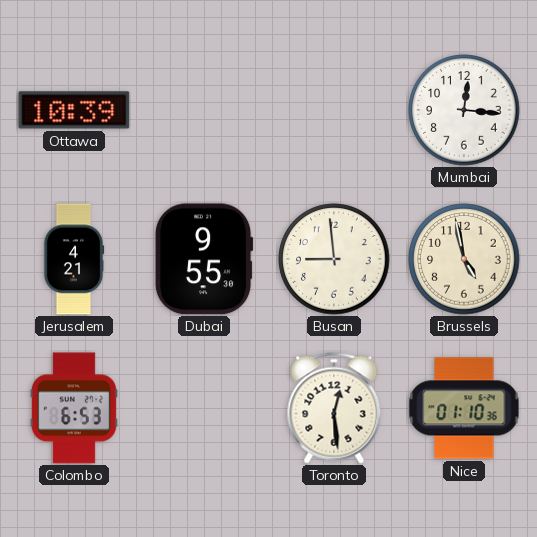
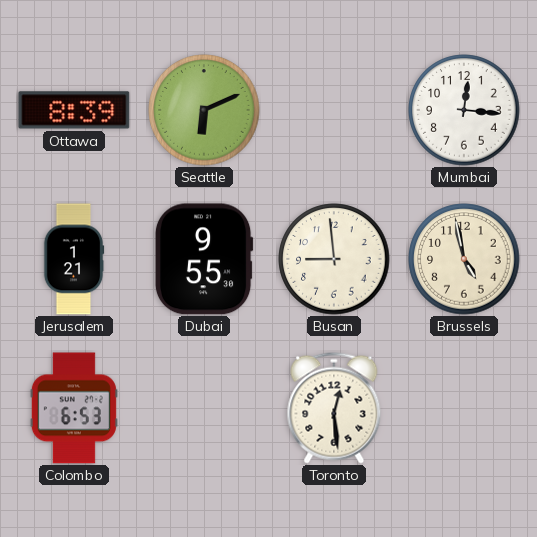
Ottawa: 10:39 -> 8:39
Seattle: none -> 6:11
Jerusalem: 4:21 -> 1:21
Nice: 01:10 -> none
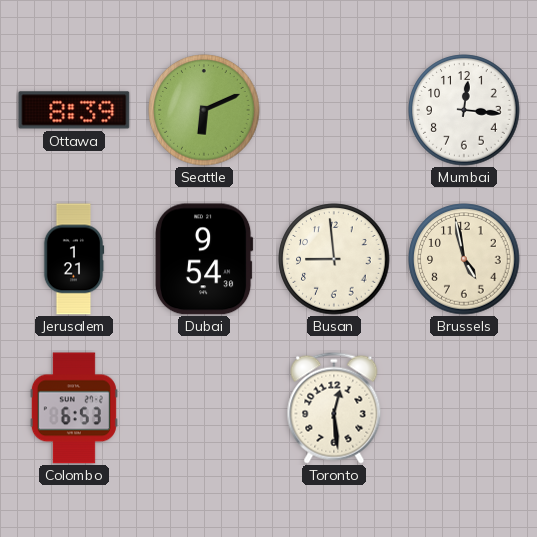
Dubai: 9:55 -> 9:54
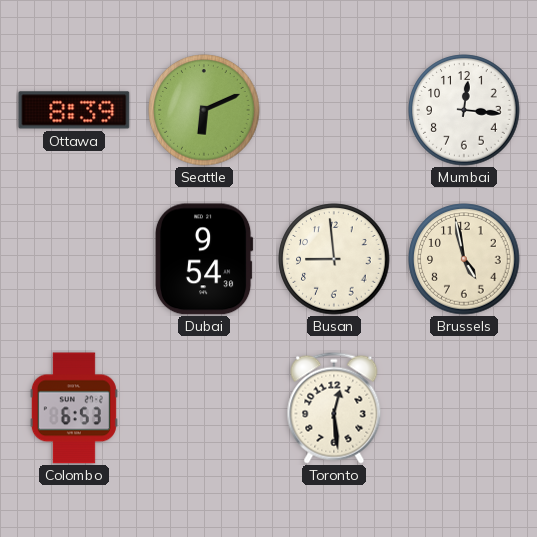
Jerusalem: 1:21 -> none
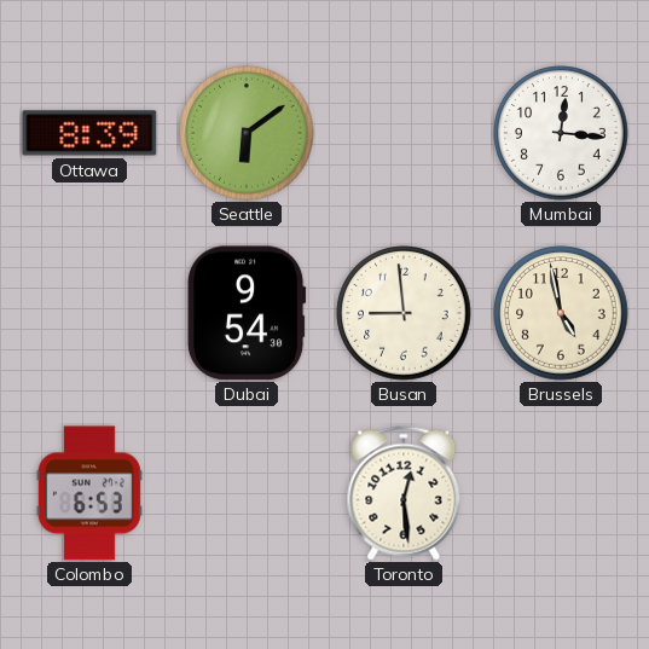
Seattle: 6:11 -> 6:09
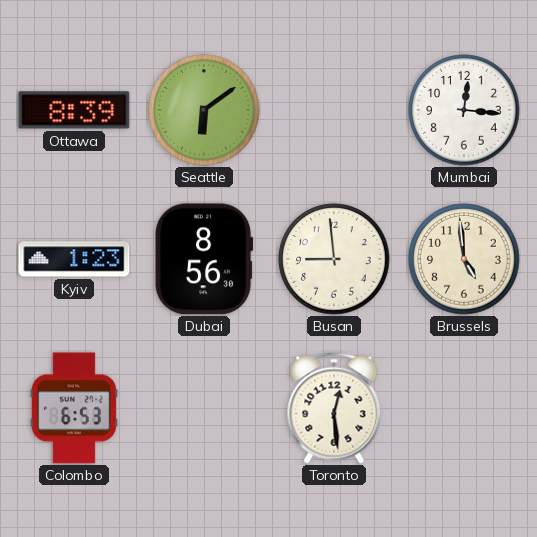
Kyiv: none -> 1:23
Dubai: 9:54 -> 8:56
Brussels: 4:58 -> 4:59
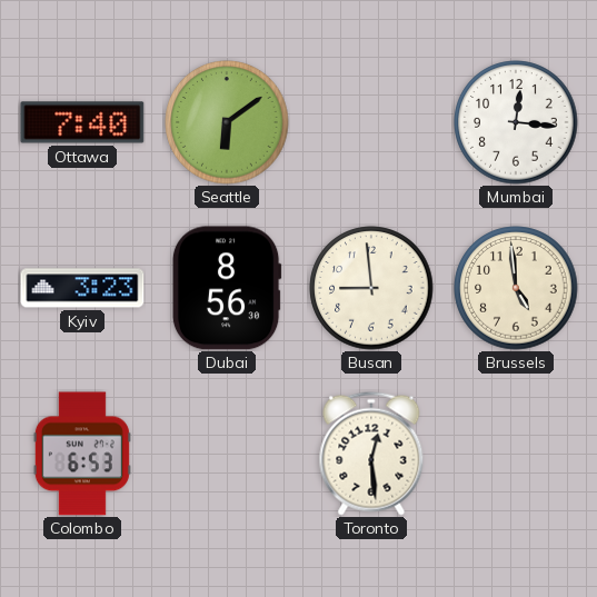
Ottawa: 8:39 -> 7:40
Kyiv: 1:23 -> 3:23
